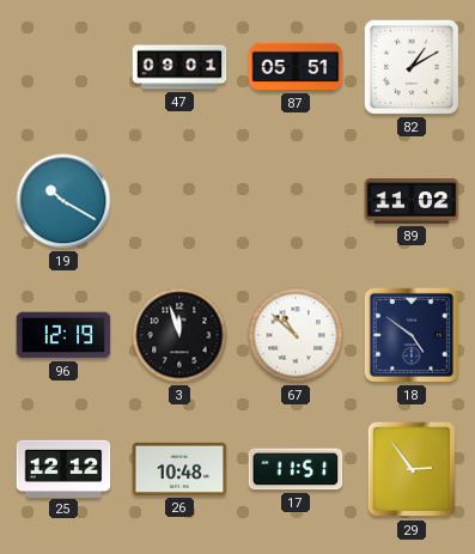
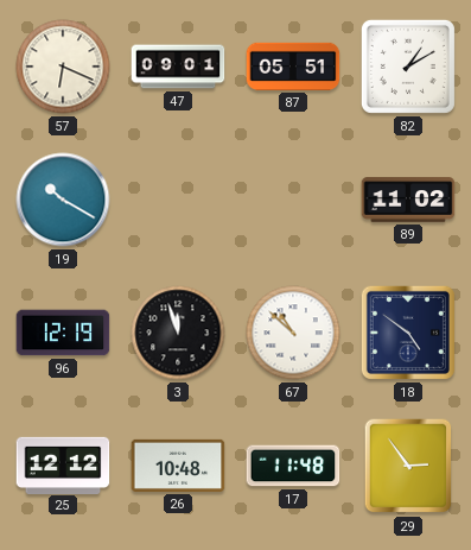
57: none -> 6:19
17: 11:51 -> 11:48
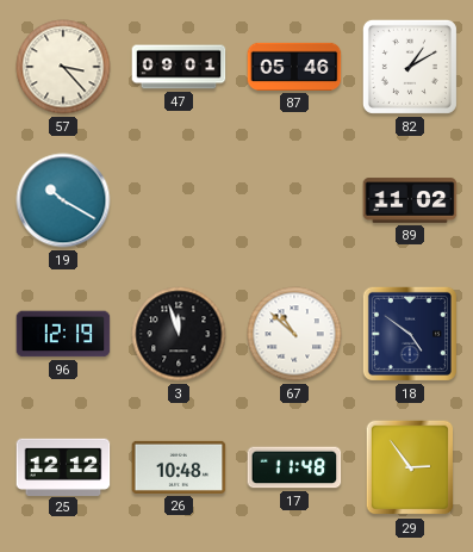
57: 6:19 -> 3:23
87: 05:51 -> 05:46
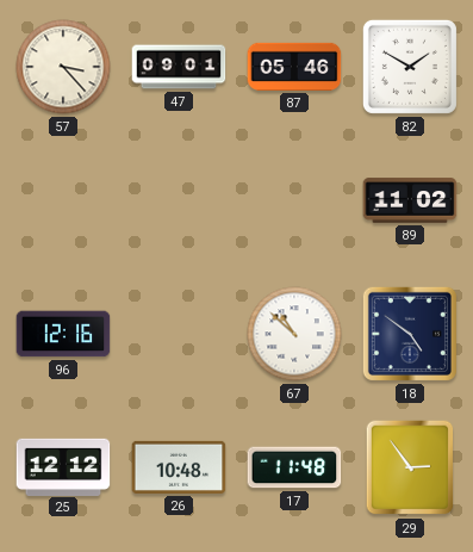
82: 1:10 -> 1:50
19: 10:20 -> none
96: 12:19 -> 12:16
3: 11:57 -> none
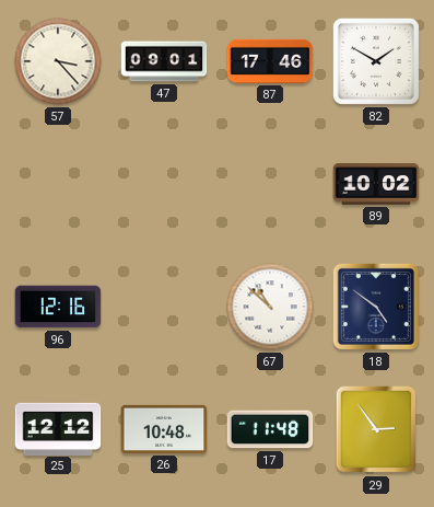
87: 05:46 -> 17:46
89: 11:02 -> 10:02
